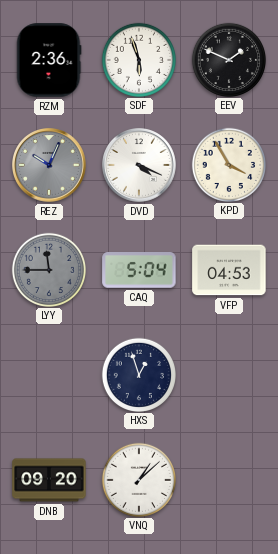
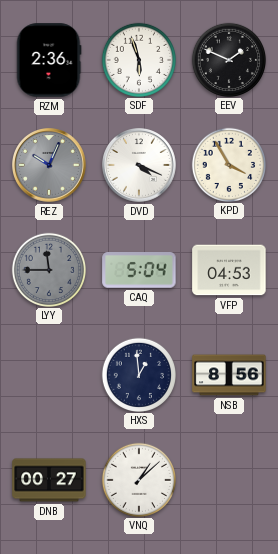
HXS: 12:57 -> 12:59
NSB: none -> 8:56
DNB: 09:20 -> 00:27
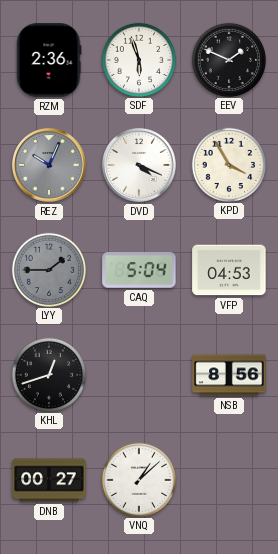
LYY: 11:45 -> 1:45
KHL: none -> 12:42
HXS: 12:59 -> none
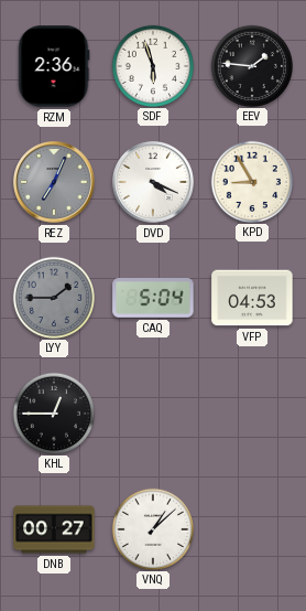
EEV: 1:49 -> 1:46
REZ: 10:04 -> 7:04
KPD: 3:55 -> 8:55
KHL: 12:42 -> 12:45
NSB: 8:56 -> none
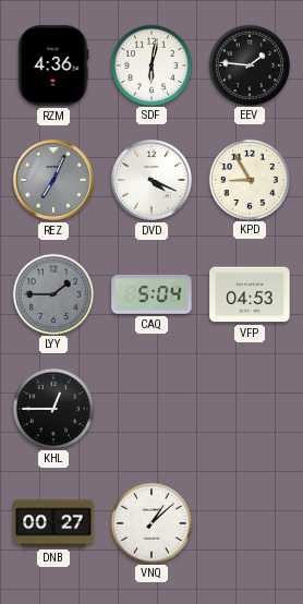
RZM: 2:36 -> 4:36
SDF: 5:57 -> 6:02
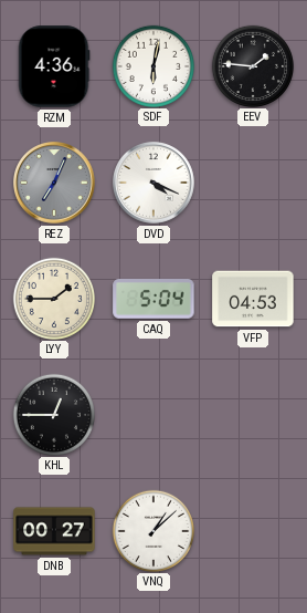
KPD: 8:55 -> none
LYY dial: grey -> cream
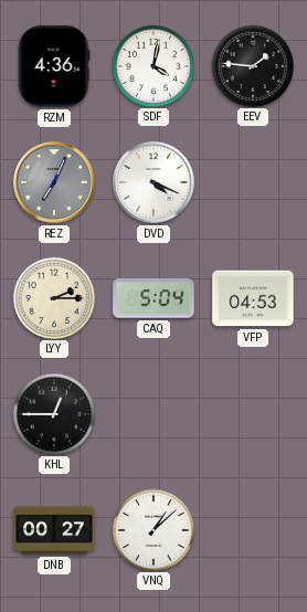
SDF: 6:02 -> 4:02
LYY: 1:45 -> 2:15
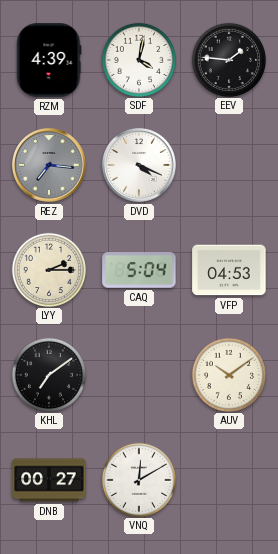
RZM: 4:36 -> 4:39
REZ: 7:04 -> 7:16
KHL: 12:45 -> 7:09
AUV: none -> 10:09
VNQ: 1:08 -> 12:10
